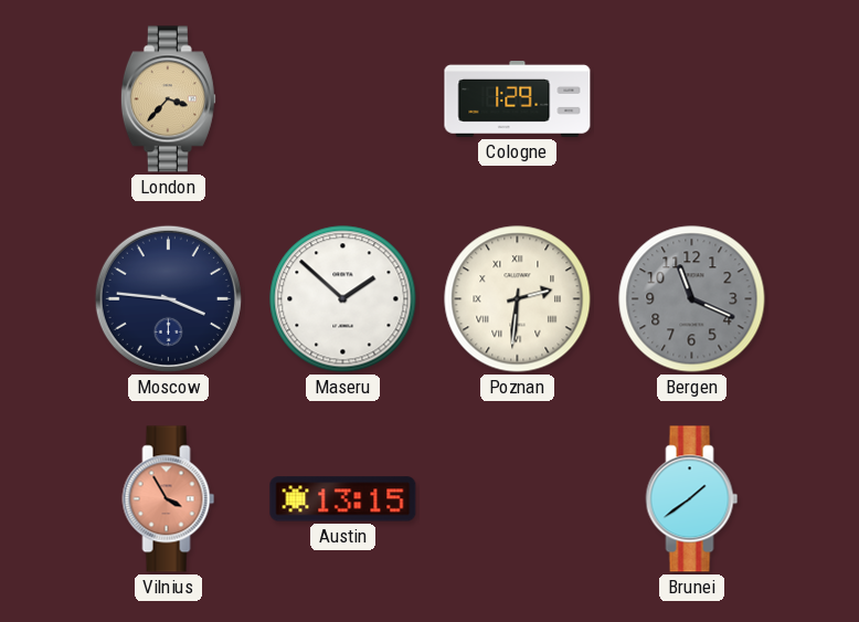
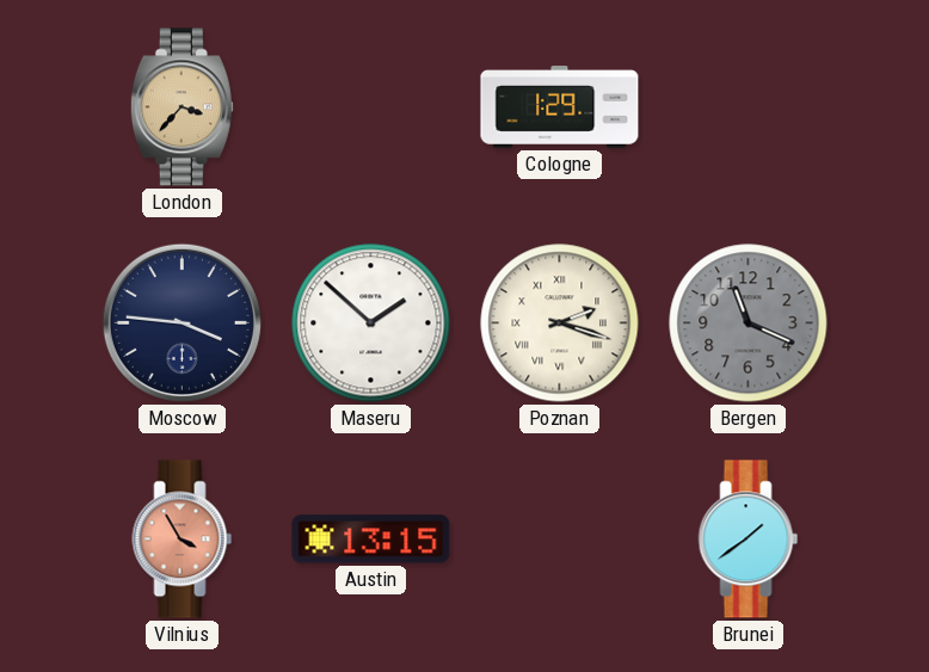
Poznan: 2:31 -> 2:18
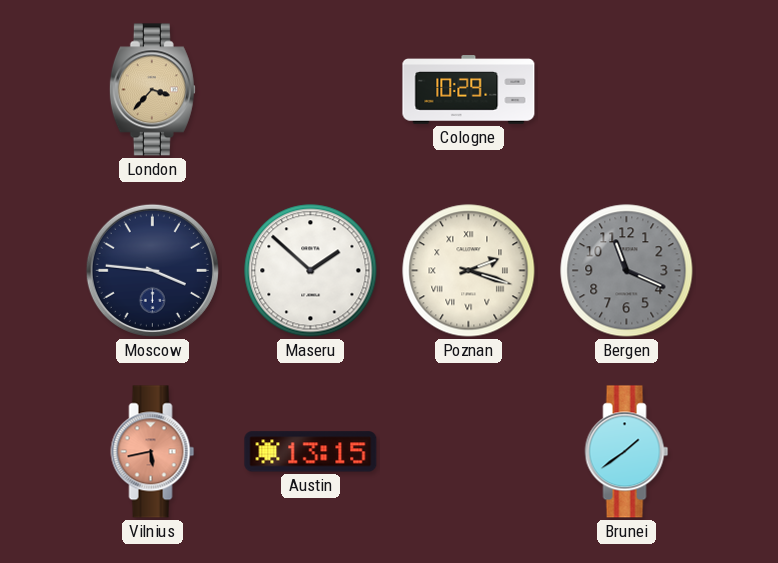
Cologne: 1:29 -> 10:29
Vilnius: 3:55 -> 5:43
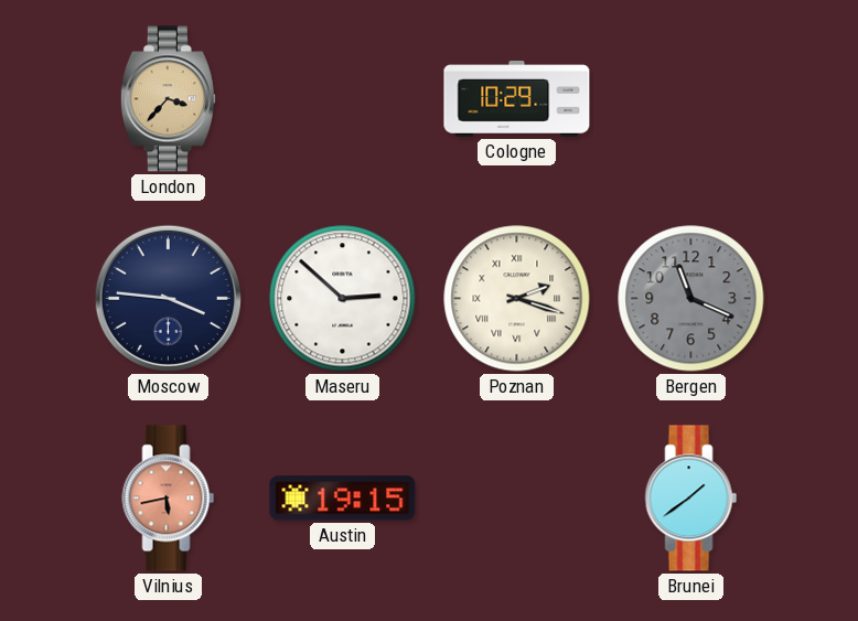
Maseru: 1:52 -> 2:52
Austin: 13:15 -> 19:15
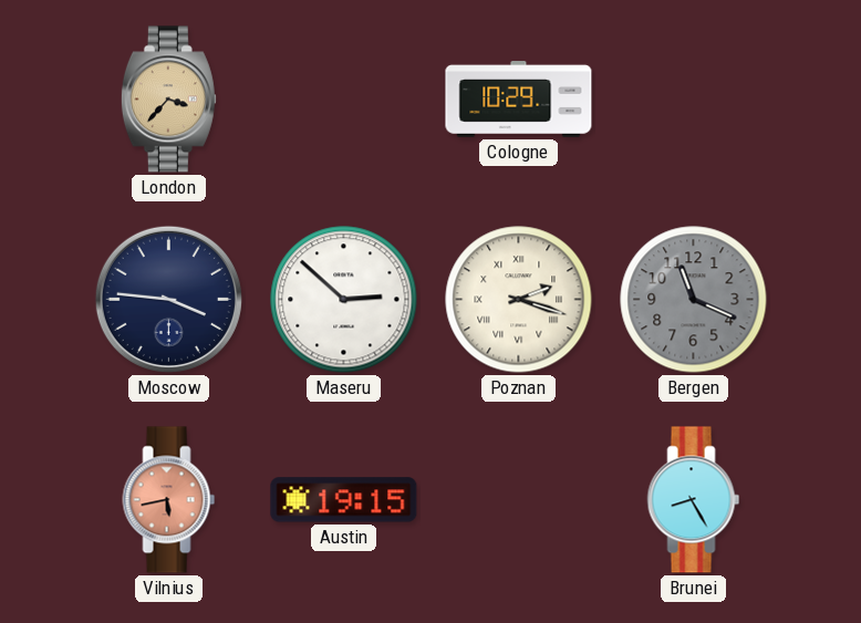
Brunei: 1:39 -> 8:25
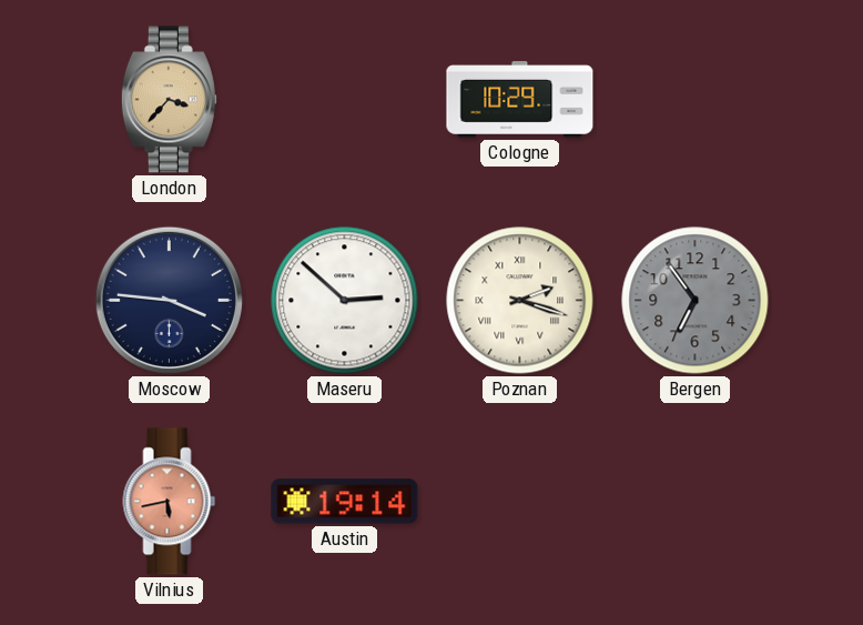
Bergen: 11:19 -> 6:54
Austin: 19:15 -> 19:14
Brunei: 8:25 -> none
